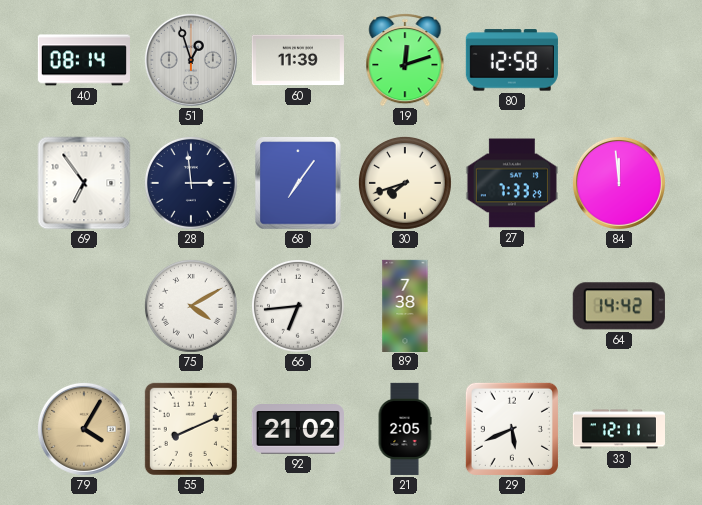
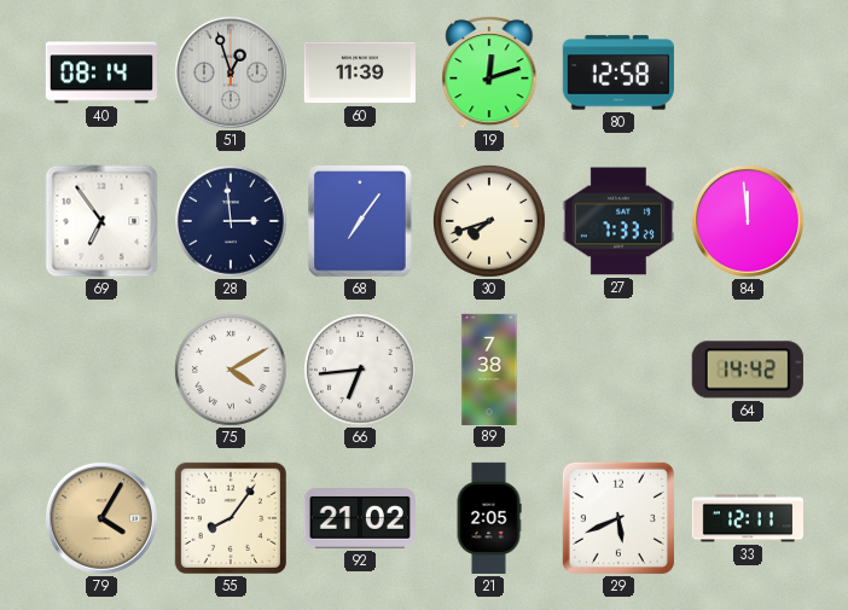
55: 8:11 -> 8:06
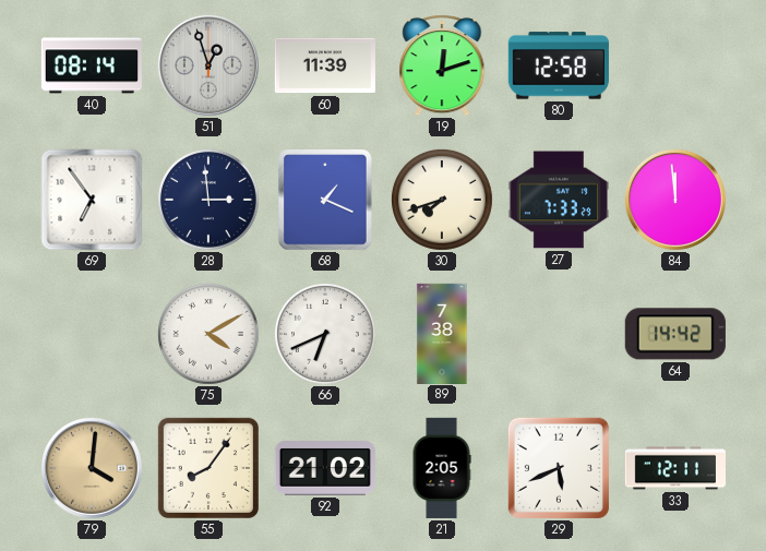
68: 7:06 -> 1:19
66: 6:44 -> 6:41
79: 4:05 -> 4:01
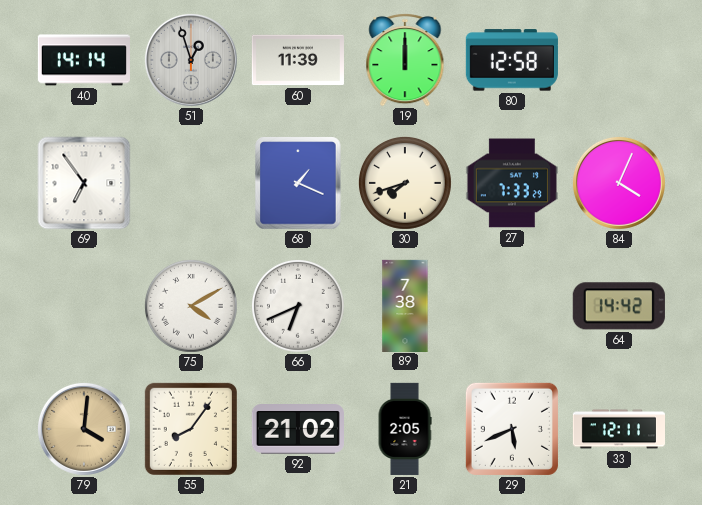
40: 08:14 -> 14:14
19: 12:12 -> 12:00
28: 2:59 -> none
84: 11:59 -> 4:04
